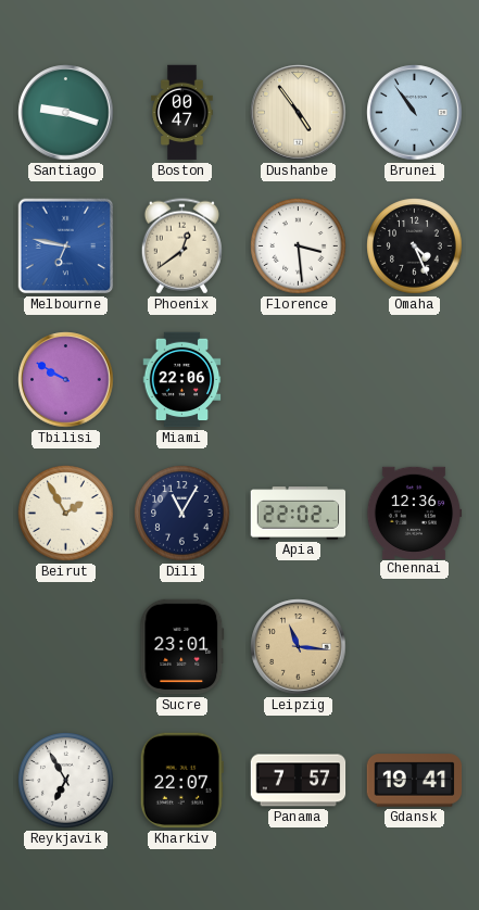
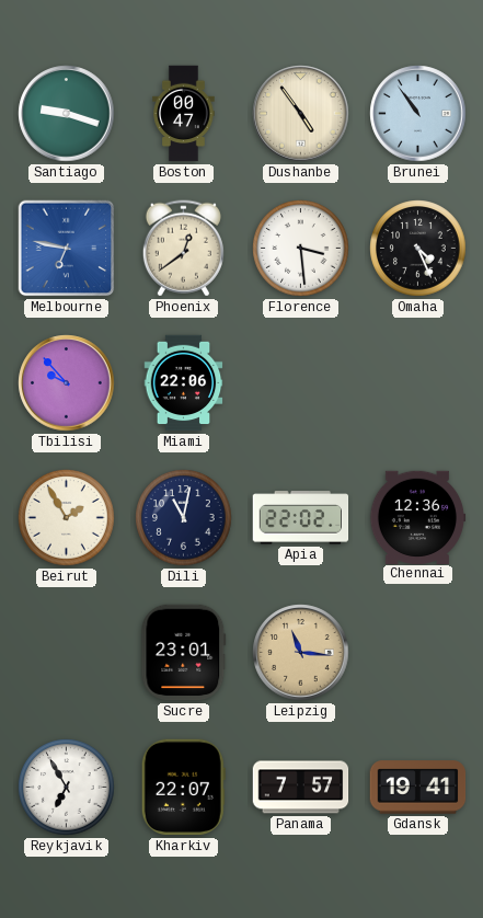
Tbilisi: 9:50 -> 9:53
Dili: 11:05 -> 11:02
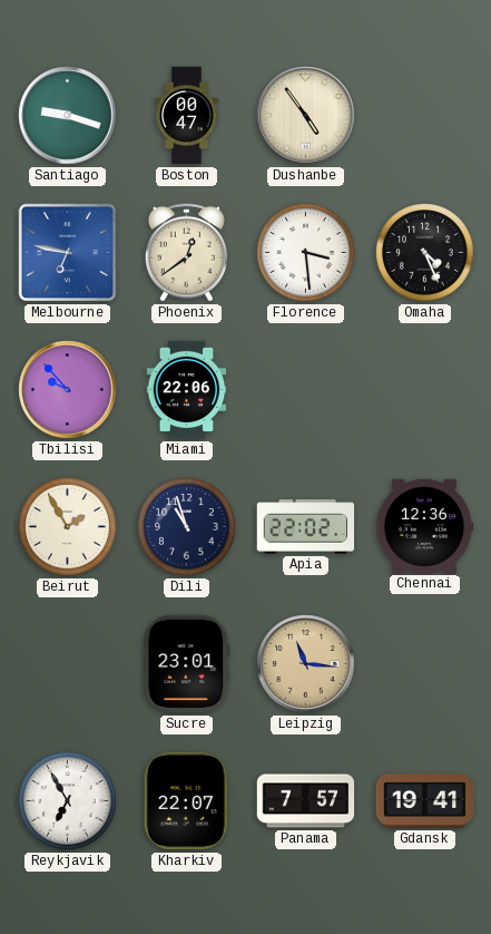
Brunei: 10:54 -> none
Dili: 11:02 -> 10:57
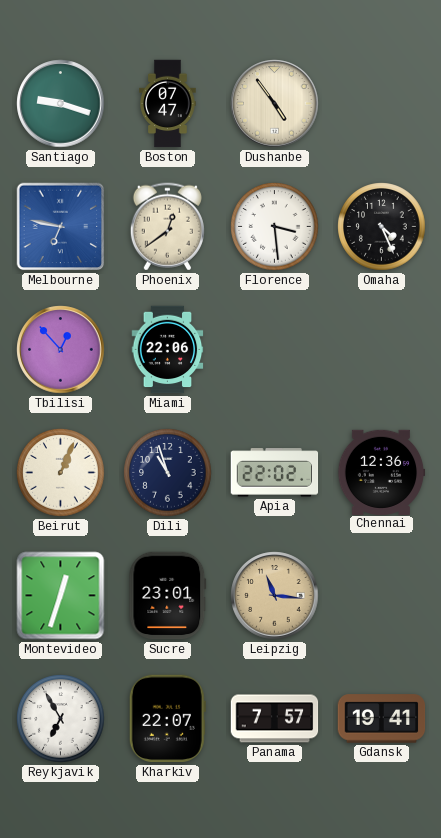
Boston: 00:47 -> 07:47
Tbilisi: 9:53 -> 12:53
Beirut: 1:55 -> 1:04
Montevideo: none -> 12:33
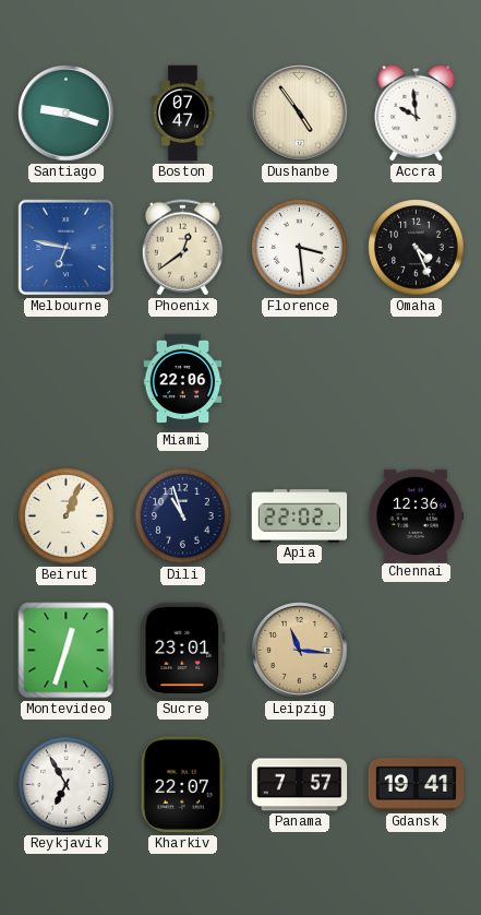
Accra: none -> 9:59
Tbilisi: 12:53 -> none
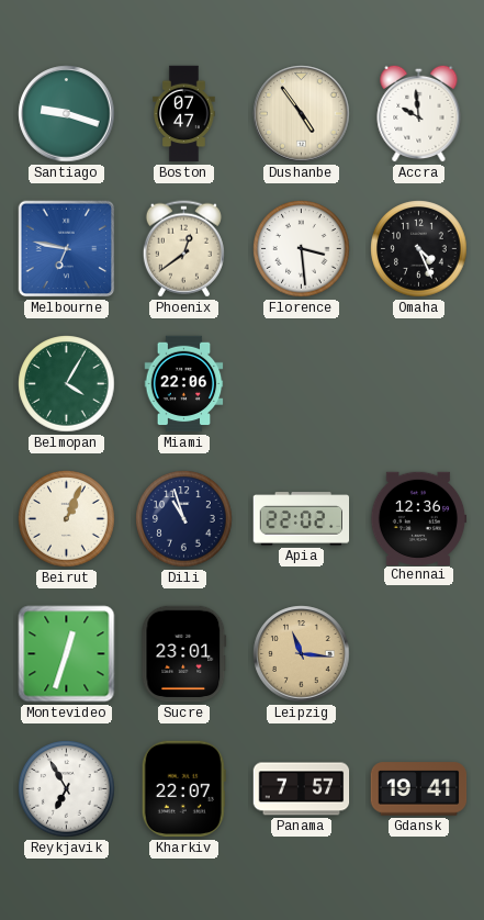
Belmopan: none -> 4:05
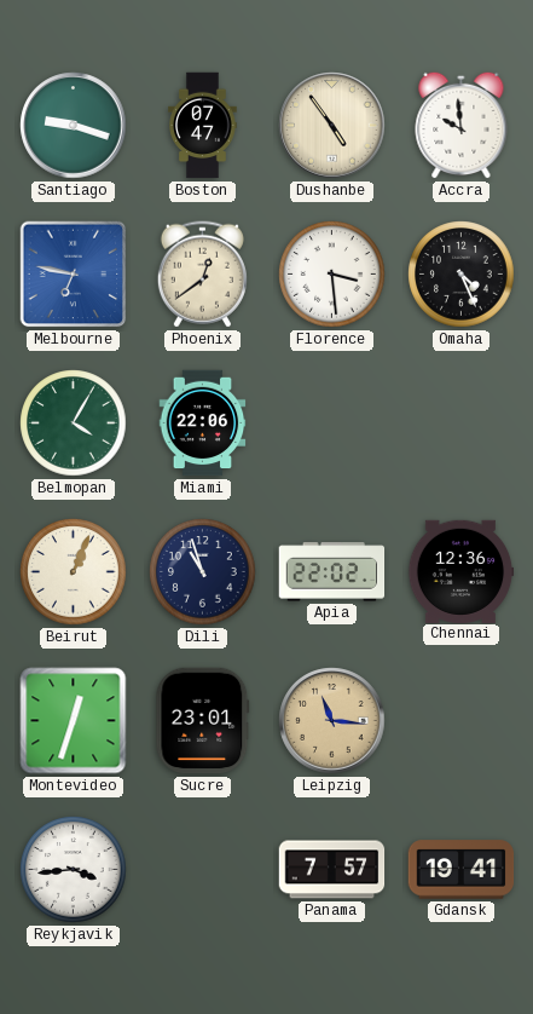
Reykjavik: 6:55 -> 3:44
Kharkiv: 22:07 -> none
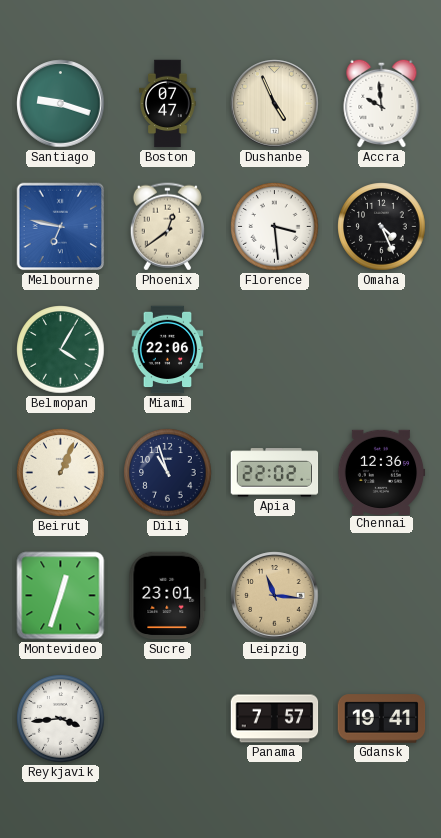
Dushanbe: 4:54 -> 4:56
